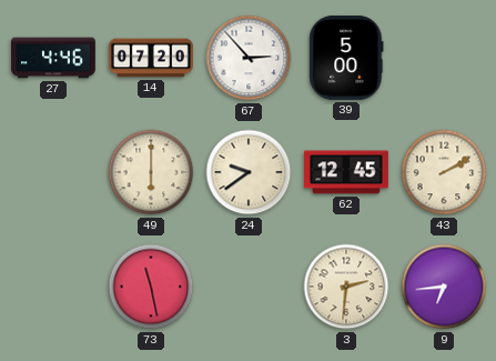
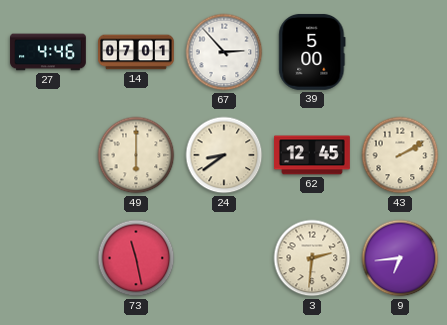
14: 07:20 -> 07:01
24: 9:39 -> 8:39
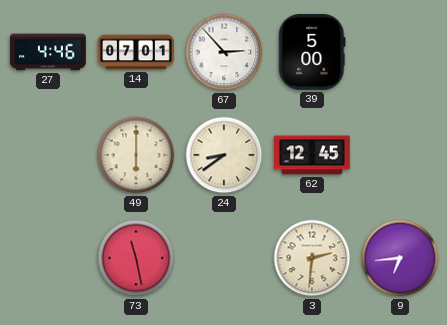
43: 2:10 -> none
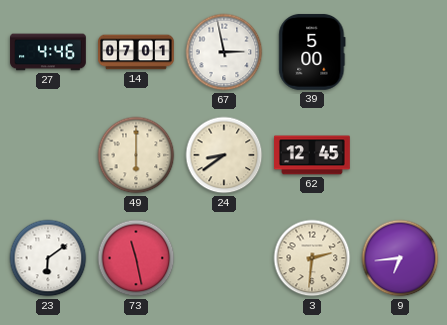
67: 2:53 -> 2:58
23: none -> 6:09
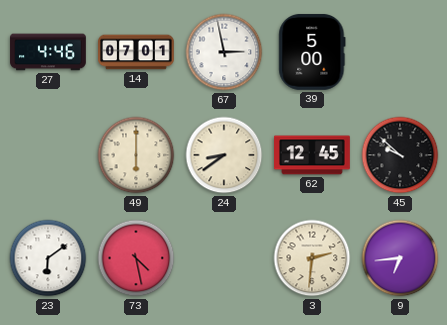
45: none -> 9:52
73: 11:28 -> 4:28
